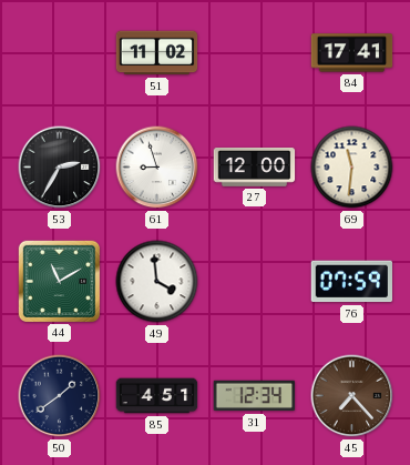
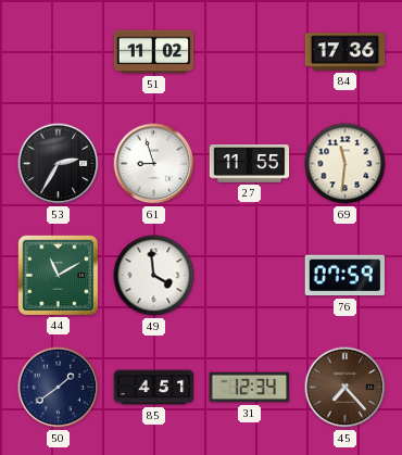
84: 17:41 -> 17:36
27: 12:00 -> 11:55
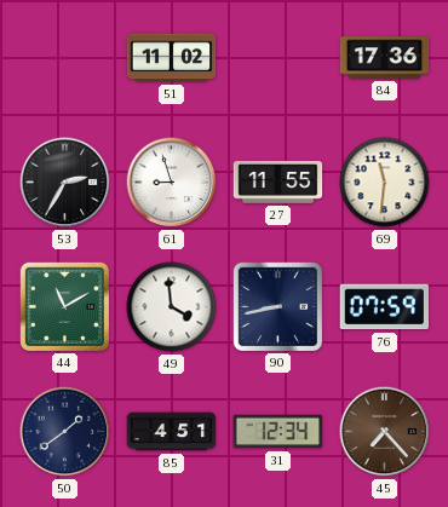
90: none -> 8:43
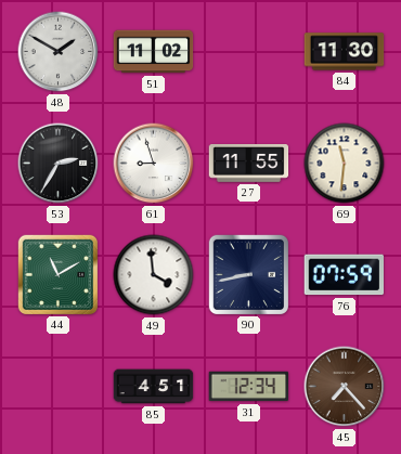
48: none -> 1:50
84: 17:36 -> 11:30
50: 1:39 -> none
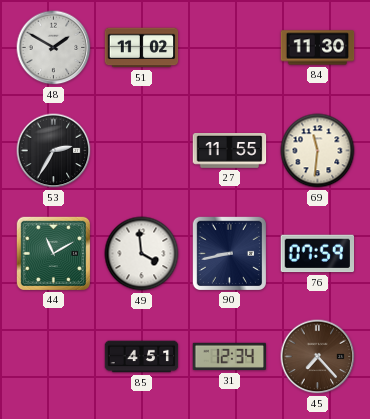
61: 8:57 -> none
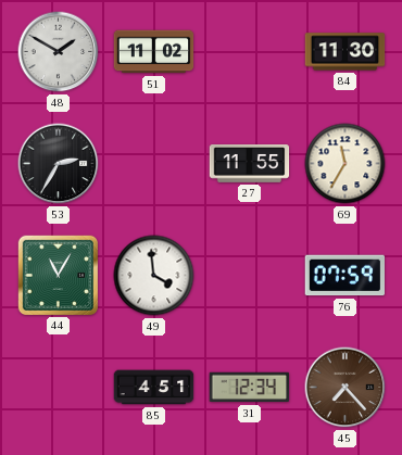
69: 11:31 -> 11:35
44: 11:10 -> 11:05
90: 8:43 -> none
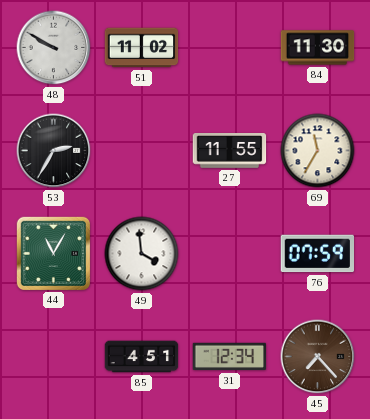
48: 1:50 -> 9:50
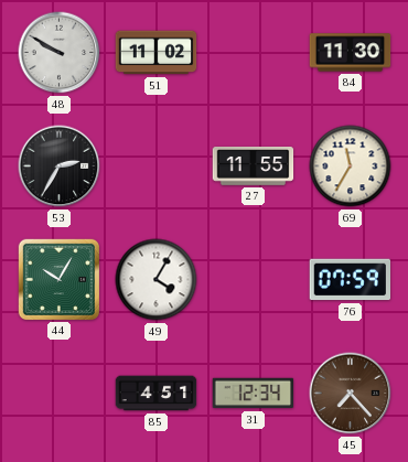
44: 11:05 -> 10:05
49: 3:59 -> 4:05
